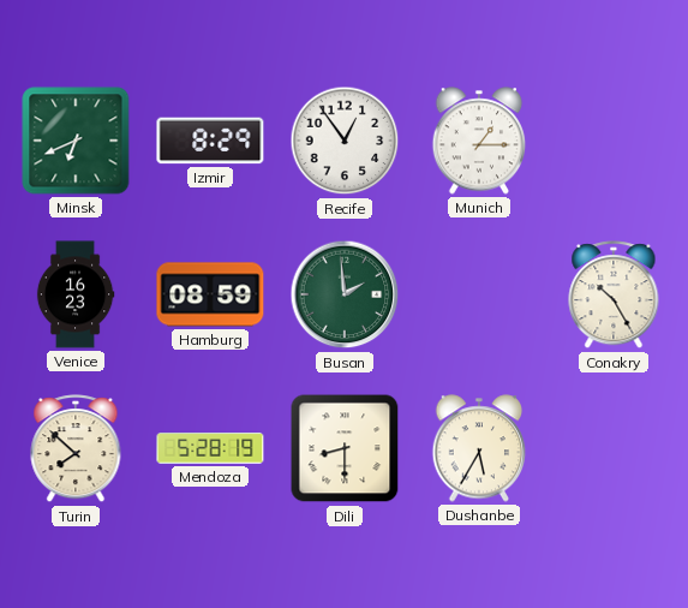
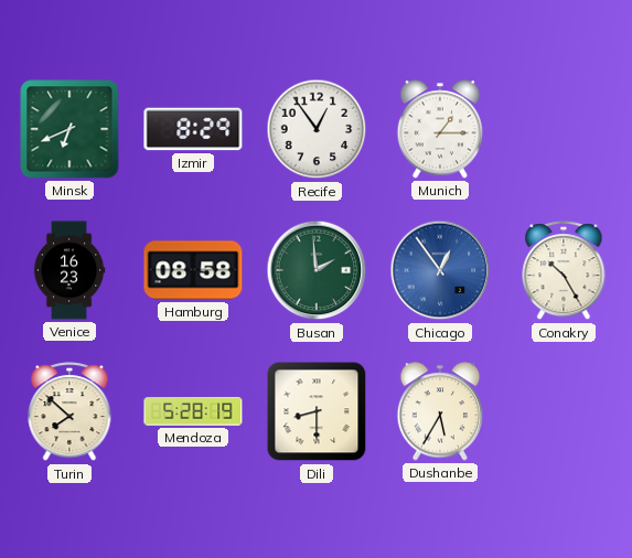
Hamburg: 08:59 -> 08:58
Chicago: none -> 12:54
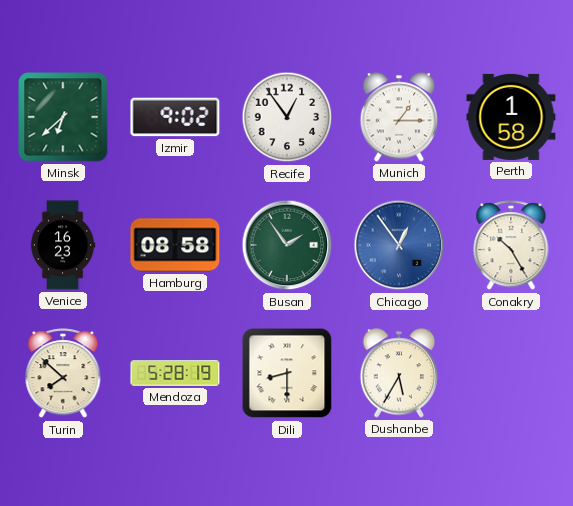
Minsk: 6:41 -> 6:38
Izmir: 8:29 -> 9:02
Perth: none -> 1:58
Busan: 1:59 -> 1:54
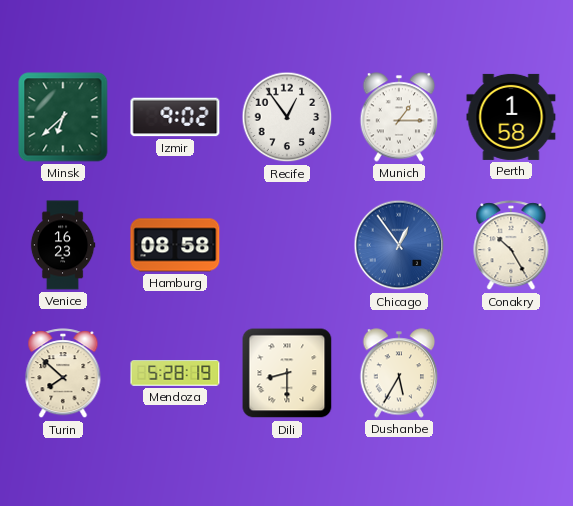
Busan: 1:54 -> none
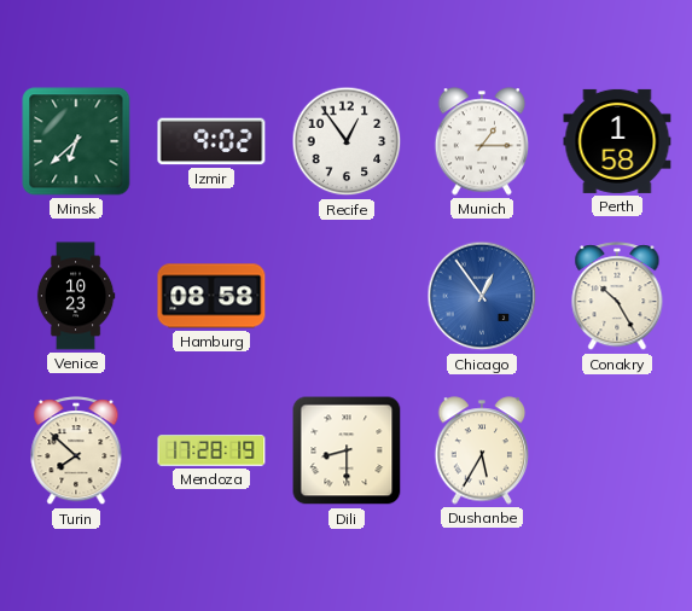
Venice: 16:23 -> 10:23
Mendoza: 5:28 -> 17:28
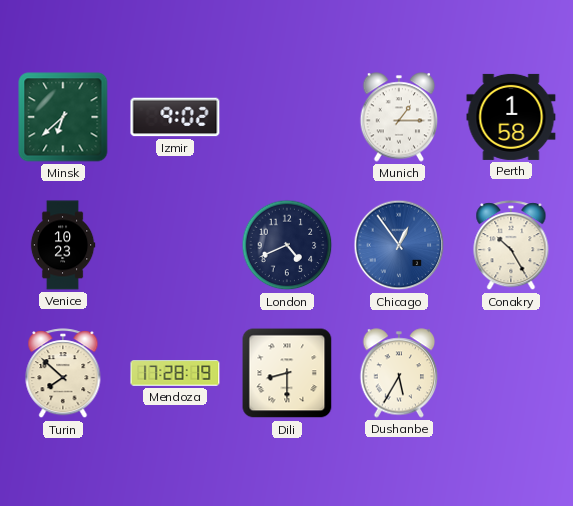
Recife: 12:54 -> none
Hamburg: 08:58 -> none
London: none -> 4:41
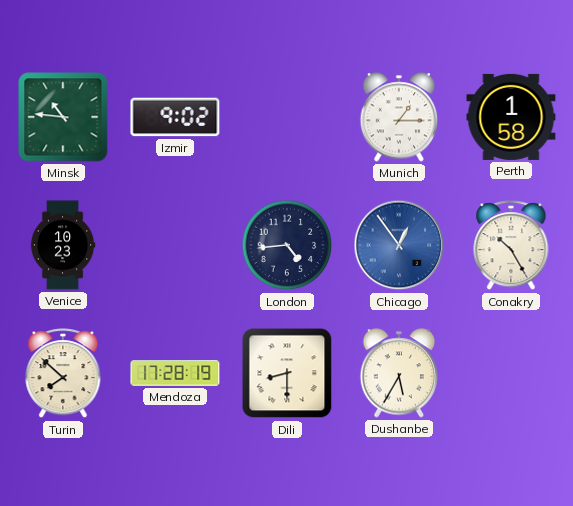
Minsk: 6:38 -> 10:46
London: 4:41 -> 4:44
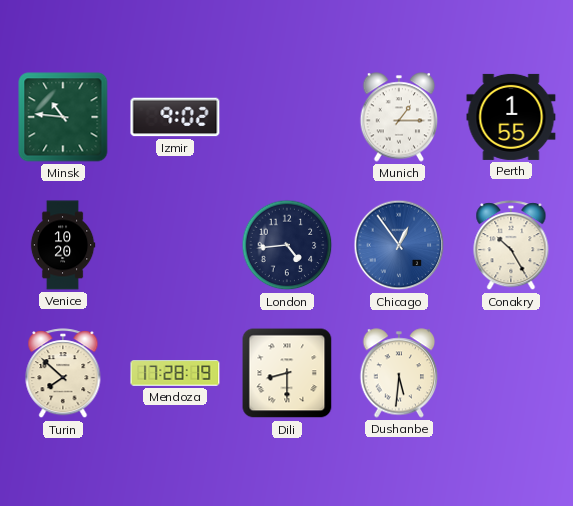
Perth: 1:58 -> 1:55
Venice: 10:23 -> 10:20
Dushanbe: 5:35 -> 5:31
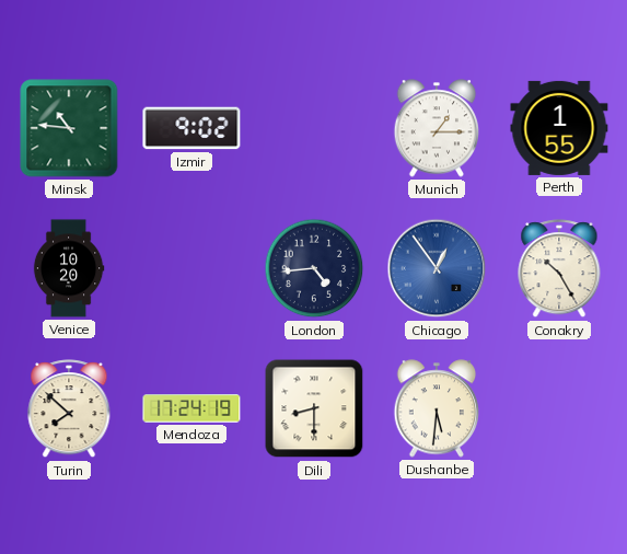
Mendoza: 17:28 -> 17:24
